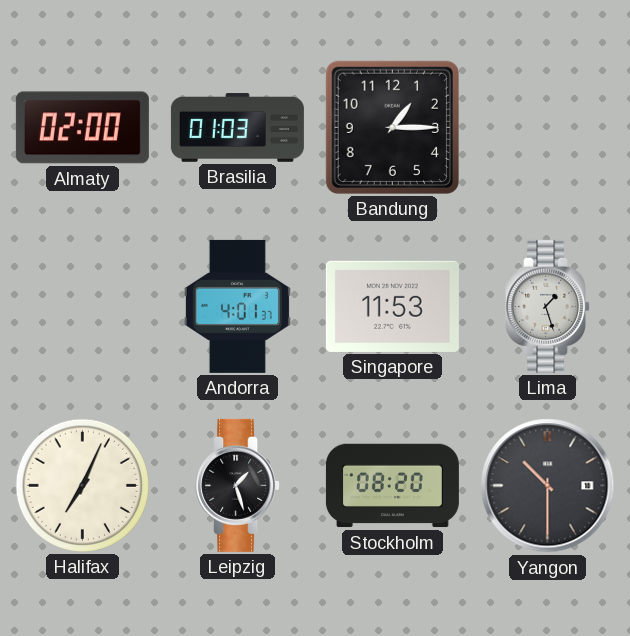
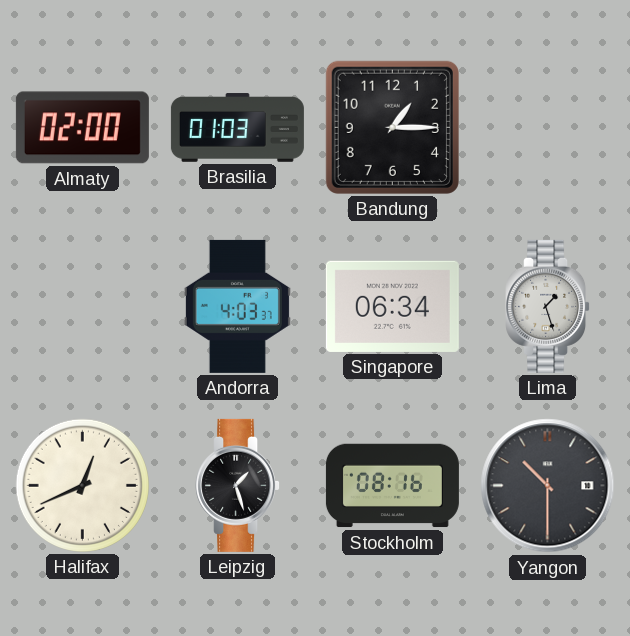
Andorra: 4:01 -> 4:03
Singapore: 11:53 -> 06:34
Halifax: 7:04 -> 12:41
Stockholm: 08:20 -> 08:16
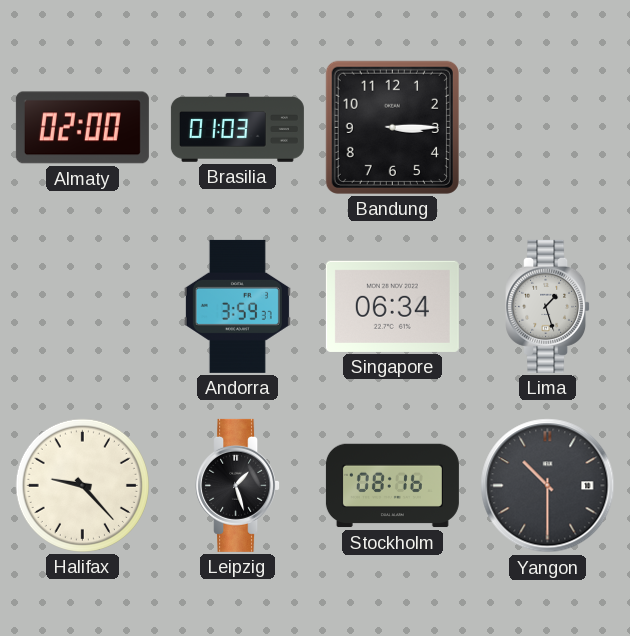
Bandung: 1:15 -> 3:15
Andorra: 4:03 -> 3:59
Halifax: 12:41 -> 9:23
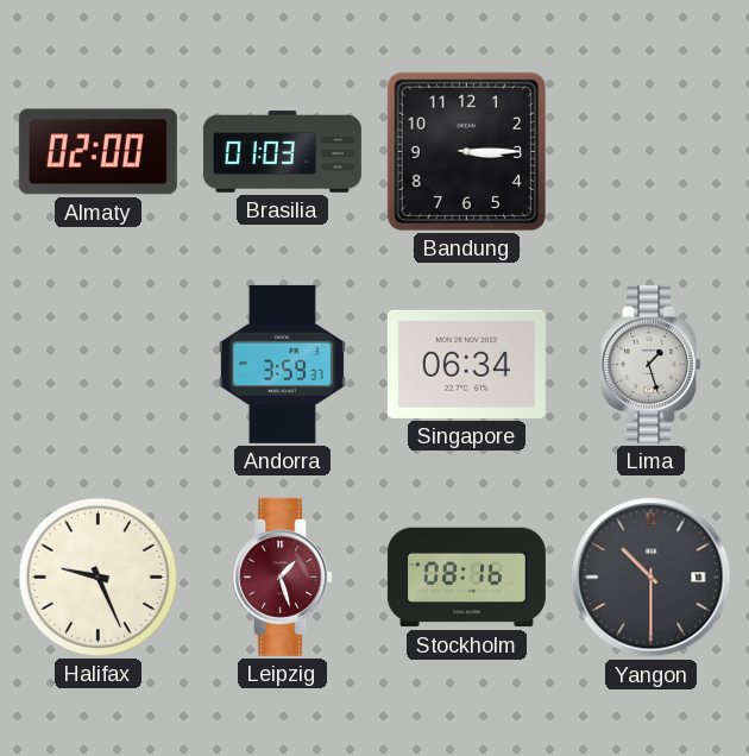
Halifax: 9:23 -> 9:26
Leipzig dial: black -> burgundy
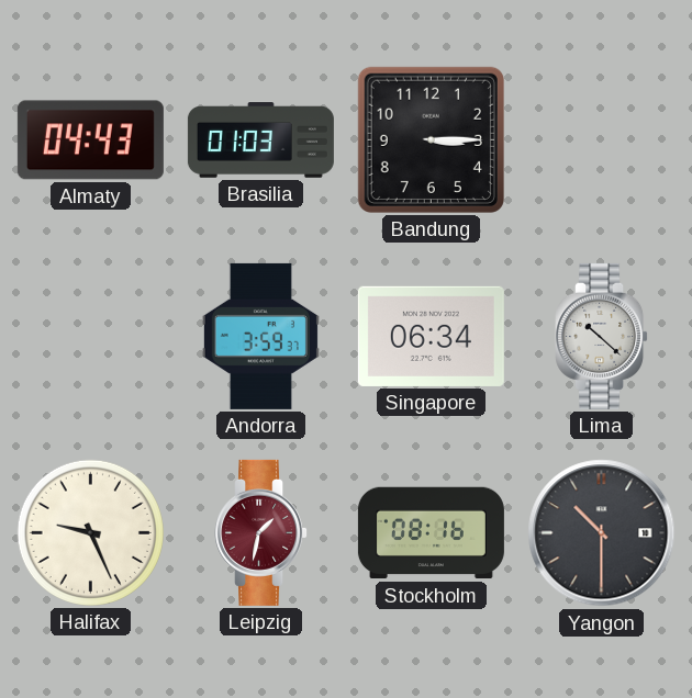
Almaty: 02:00 -> 04:43
Lima: 1:27 -> 10:22
Leipzig: 1:27 -> 1:32
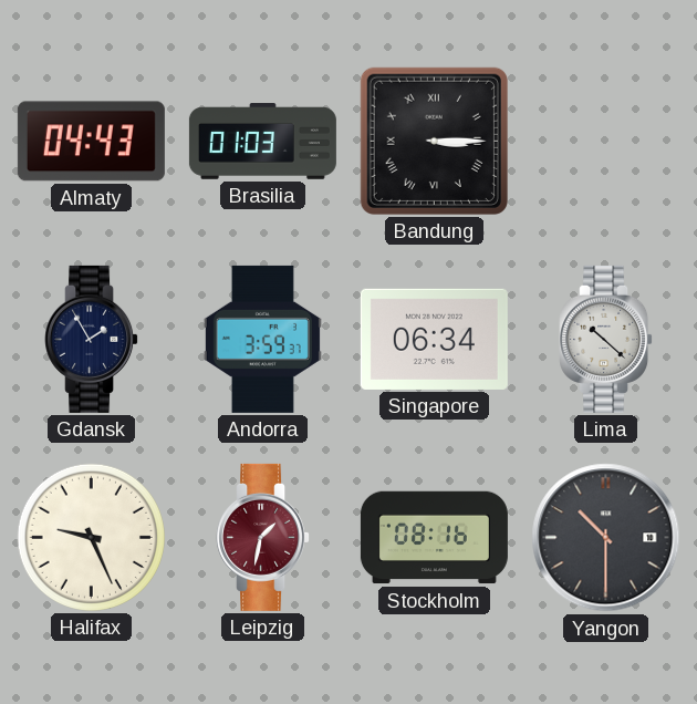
Bandung numerals: Arabic -> Roman
Gdansk: none -> 1:55
